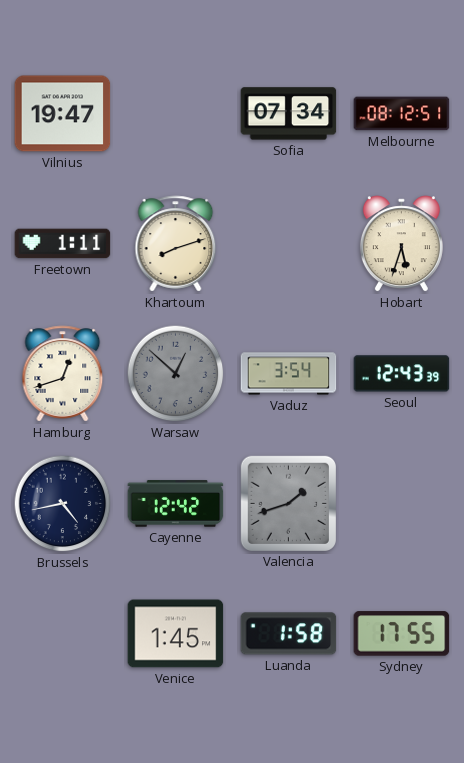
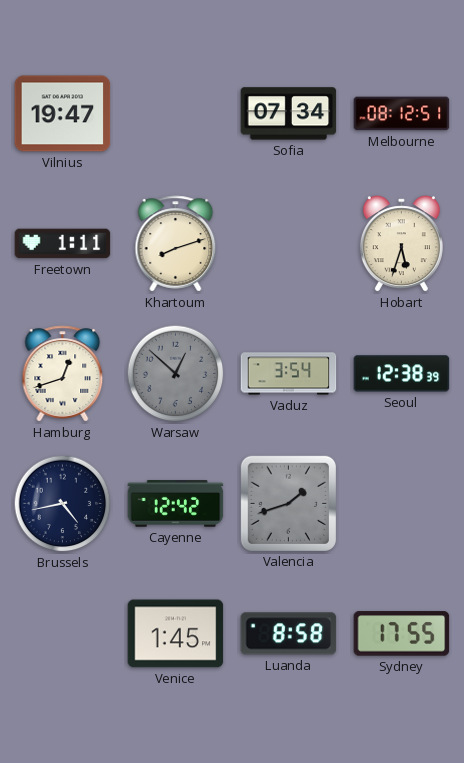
Seoul: 12:43 -> 12:38
Luanda: 1:58 -> 8:58
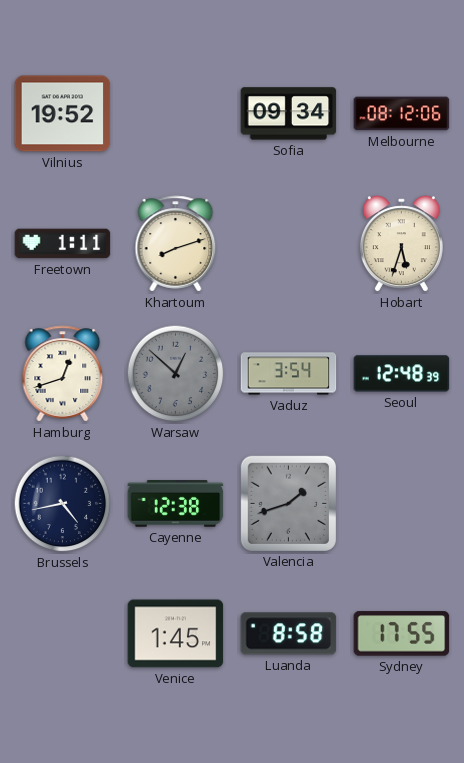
Vilnius: 19:47 -> 19:52
Sofia: 07:34 -> 09:34
Melbourne: 08:12:51 -> 08:12:06
Seoul: 12:38 -> 12:48
Cayenne: 12:42 -> 12:38
